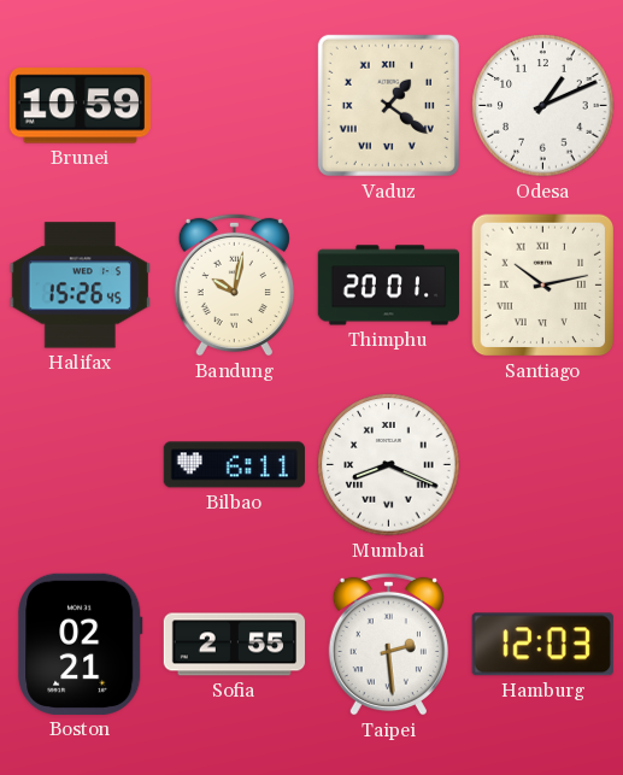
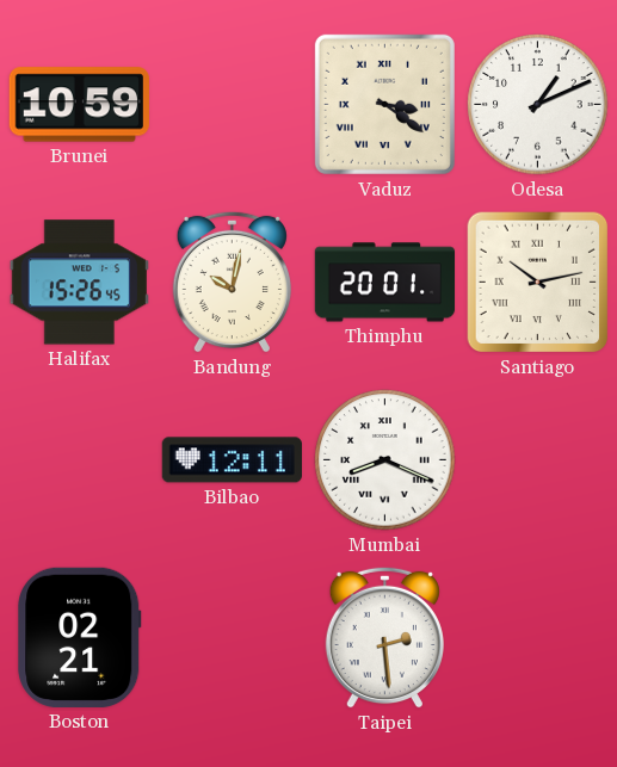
Vaduz: 1:21 -> 3:21
Bilbao: 6:11 -> 12:11
Sofia: 2:55 -> none
Hamburg: 12:03 -> none
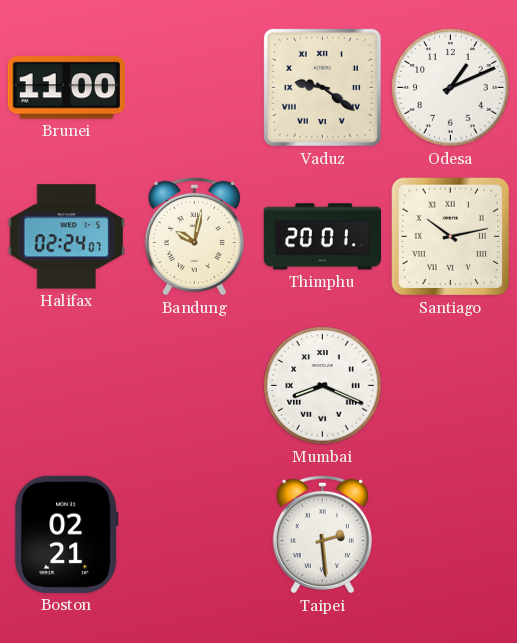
Brunei: 10:59 -> 11:00
Vaduz: 3:21 -> 9:21
Halifax: 15:26 -> 02:24
Bilbao: 12:11 -> none
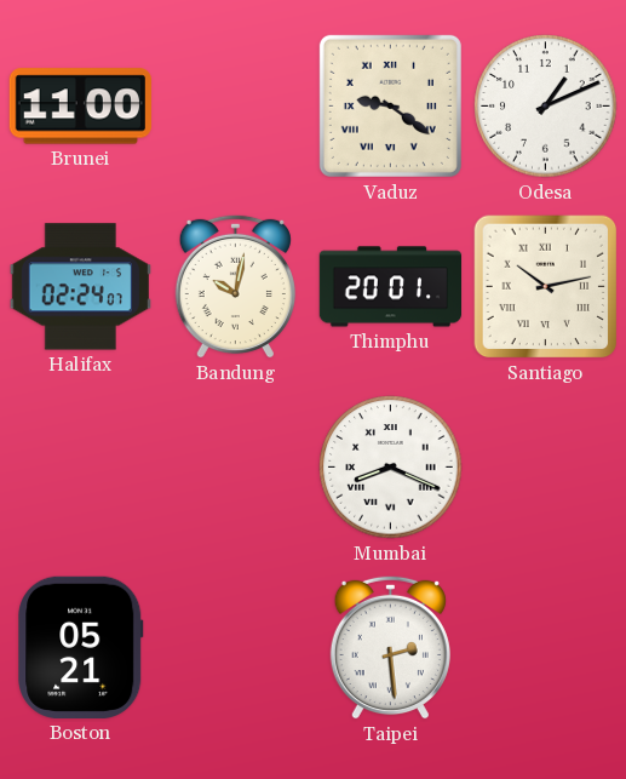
Boston: 02:21 -> 05:21
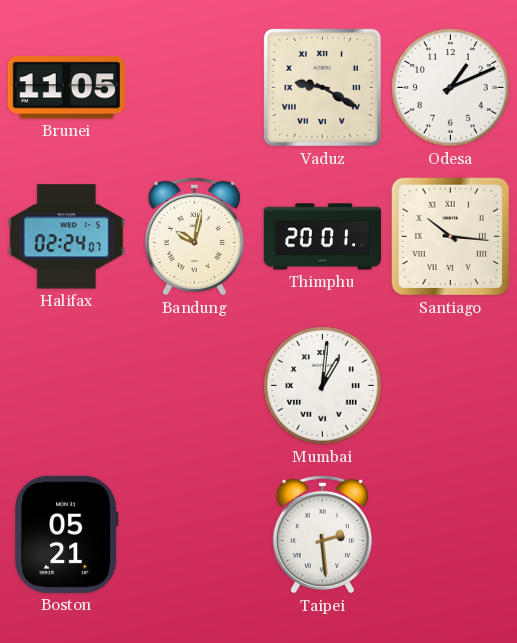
Brunei: 11:00 -> 11:05
Vaduz: 9:21 -> 9:20
Santiago: 10:13 -> 10:16
Mumbai: 8:19 -> 1:01
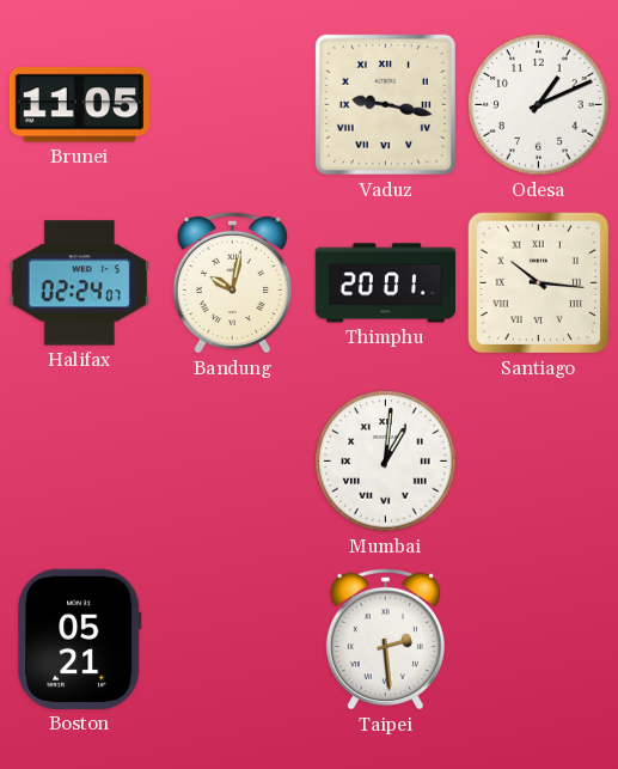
Vaduz: 9:20 -> 9:17
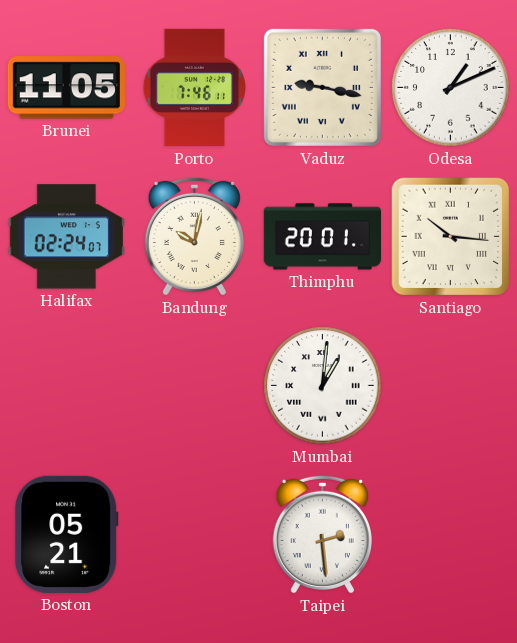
Porto: none -> 7:46
